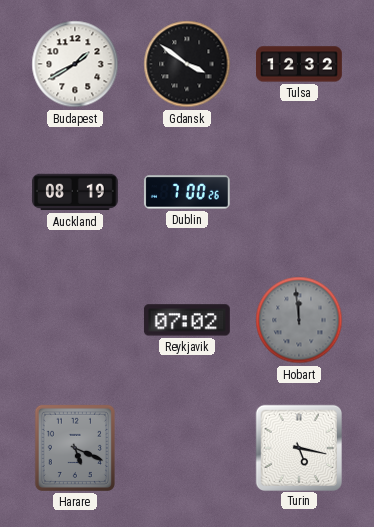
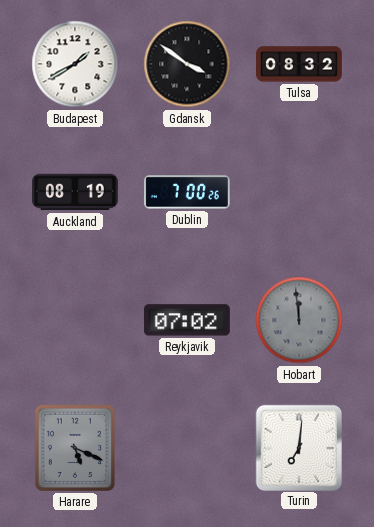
Tulsa: 12:32 -> 08:32
Turin: 5:17 -> 7:01
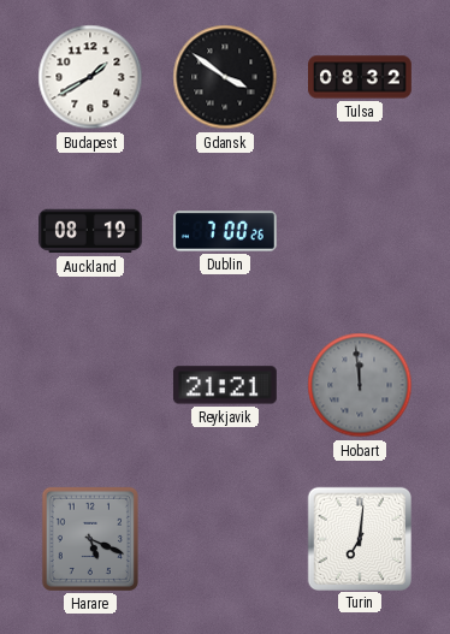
Reykjavik: 07:02 -> 21:21
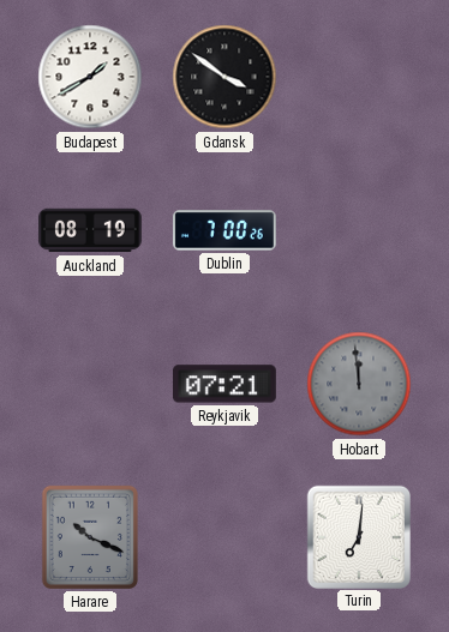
Tulsa: 08:32 -> none
Reykjavik: 21:21 -> 07:21
Harare: 5:19 -> 10:19
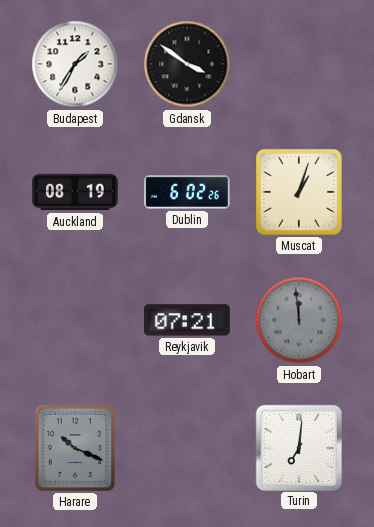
Budapest: 1:40 -> 1:35
Dublin: 7:00 -> 6:02
Muscat: none -> 1:03
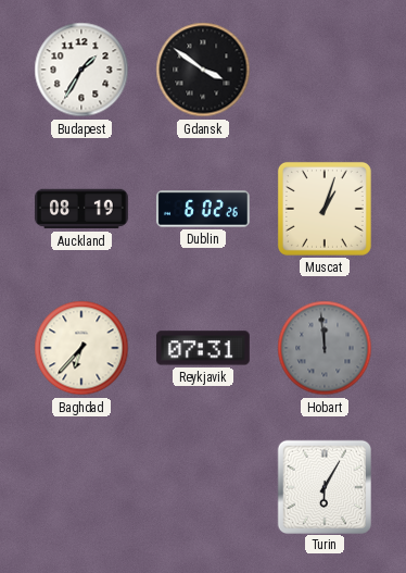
Baghdad: none -> 6:37
Reykjavik: 07:21 -> 07:31
Harare: 10:19 -> none
Turin: 7:01 -> 6:05
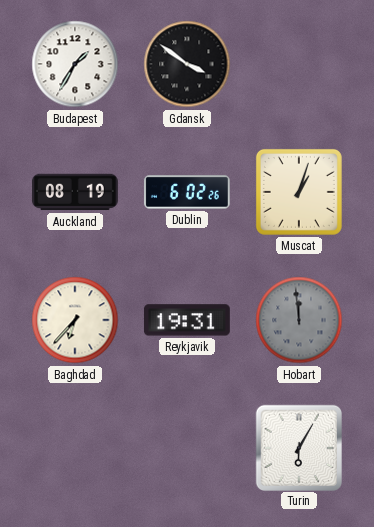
Reykjavik: 07:31 -> 19:31
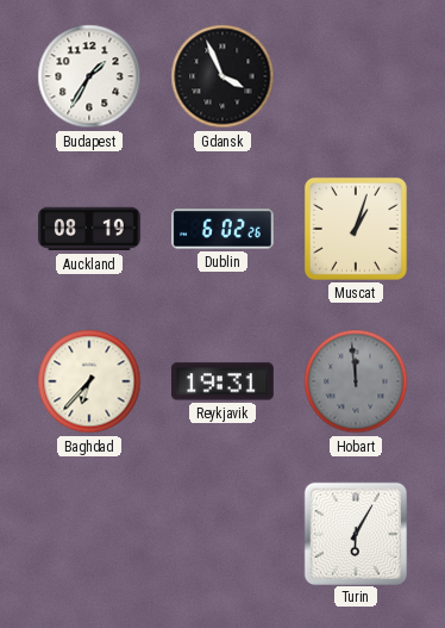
Gdansk: 3:51 -> 3:56
